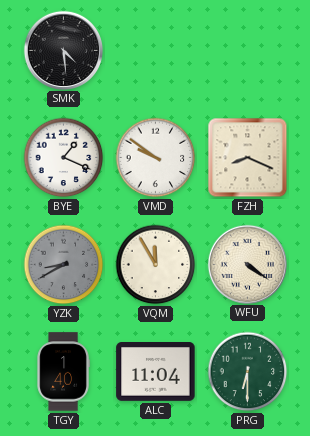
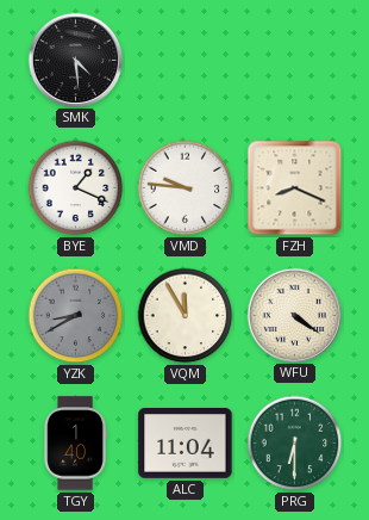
VMD: 9:51 -> 9:46
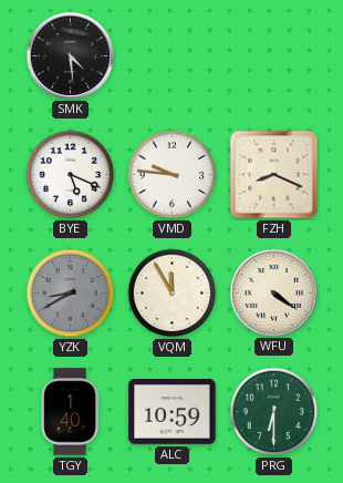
BYE: 1:19 -> 5:19
ALC: 11:04 -> 10:59
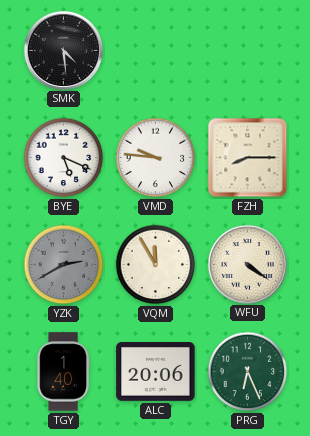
FZH: 8:19 -> 8:15
YZK: 8:40 -> 2:40
ALC: 10:59 -> 20:06
PRG: 6:30 -> 6:26
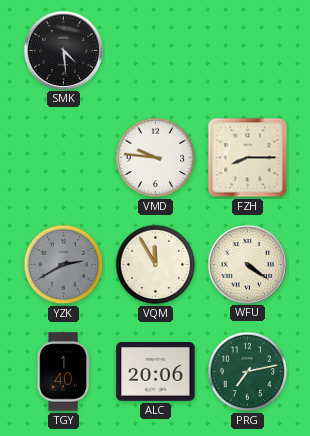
BYE: 5:19 -> none
PRG: 6:26 -> 7:13
